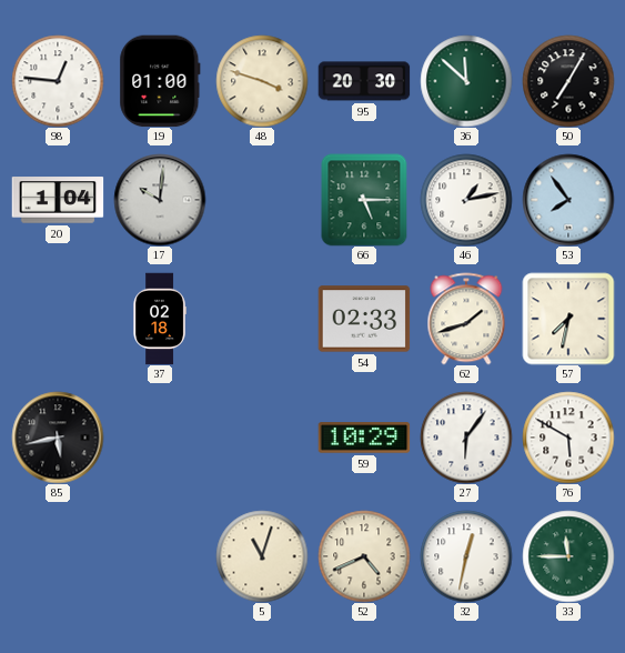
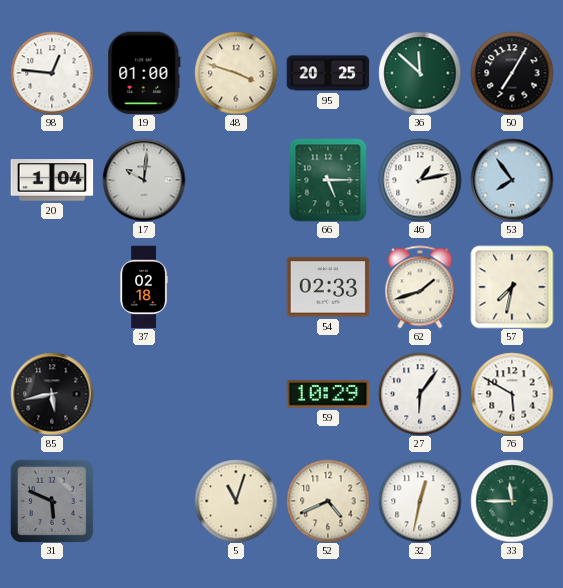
95: 20:30 -> 20:25
31: none -> 5:49
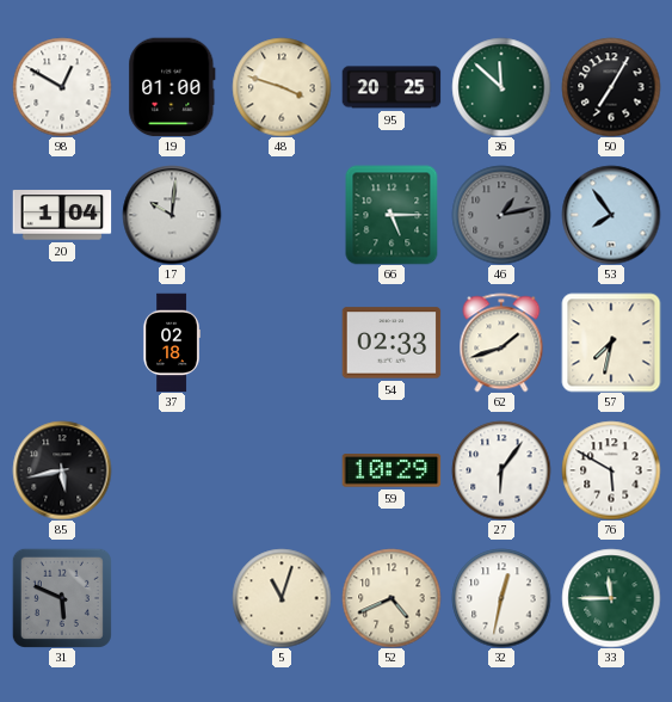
98: 12:46 -> 12:50
46 dial: white -> grey
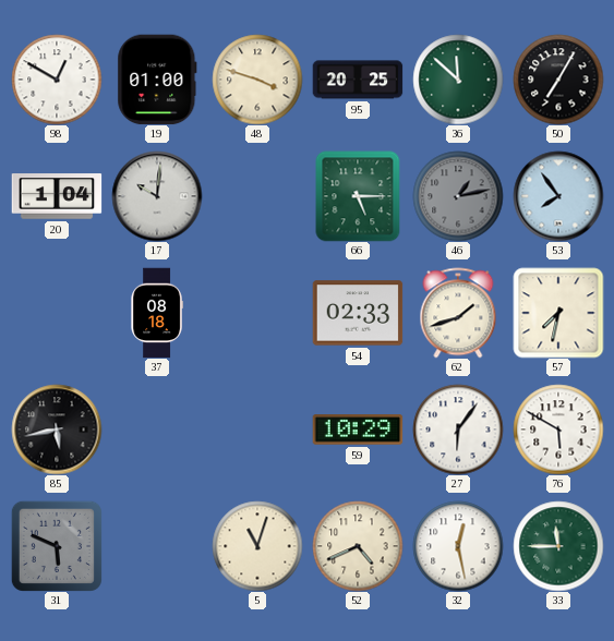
37: 02:18 -> 08:18
32: 12:32 -> 12:28
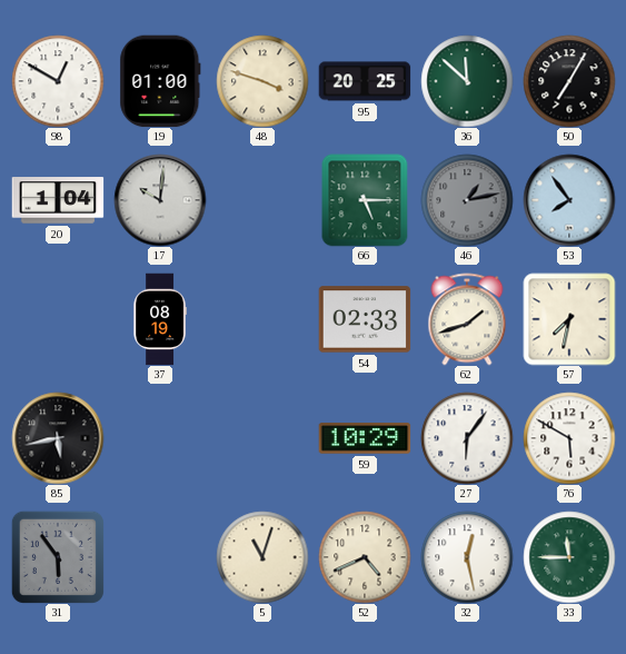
37: 08:18 -> 08:19
31: 5:49 -> 5:54
